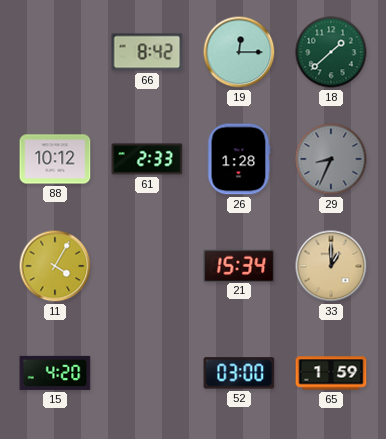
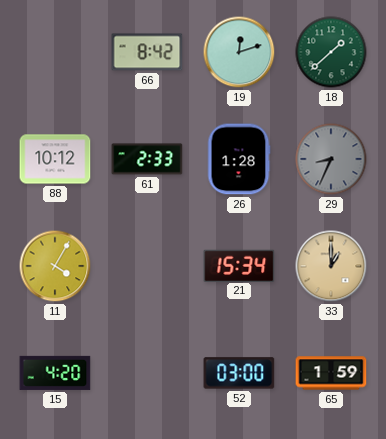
19: 12:15 -> 12:12
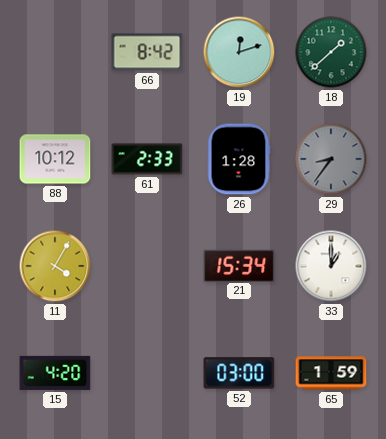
29: 8:34 -> 8:36
33 dial: champagne -> white
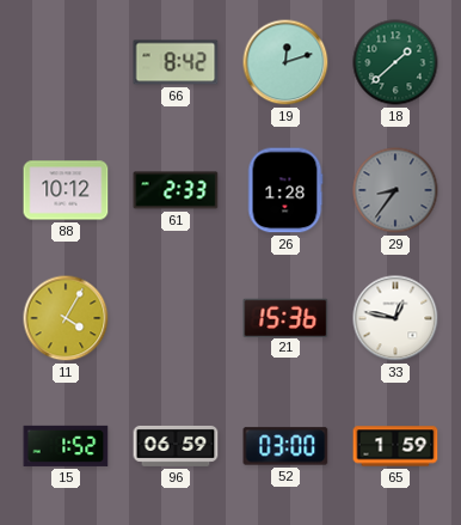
21: 15:34 -> 15:36
33: 1:00 -> 12:47
15: 4:20 -> 1:52
96: none -> 06:59
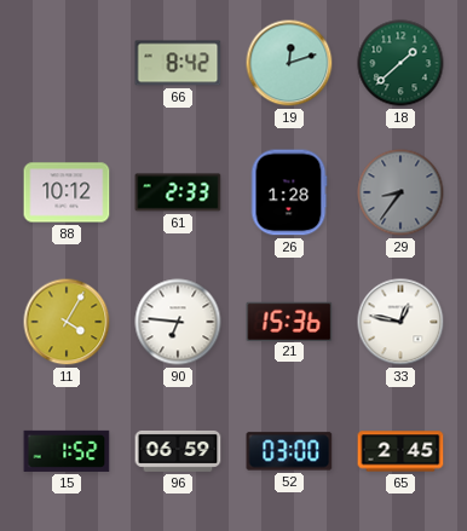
90: none -> 6:46
65: 1:59 -> 2:45
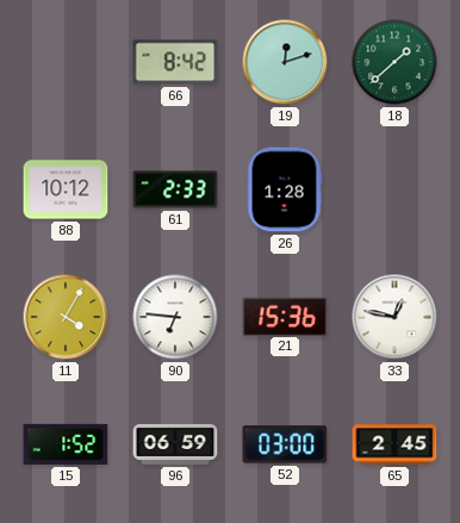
29: 8:36 -> none
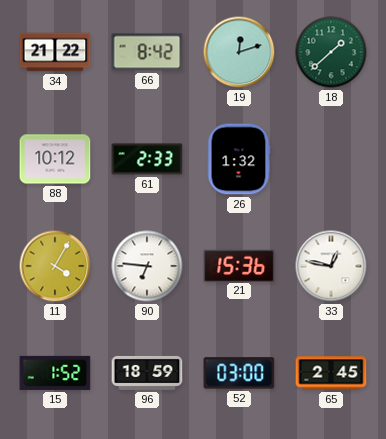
34: none -> 21:22
26: 1:28 -> 1:32
96: 06:59 -> 18:59
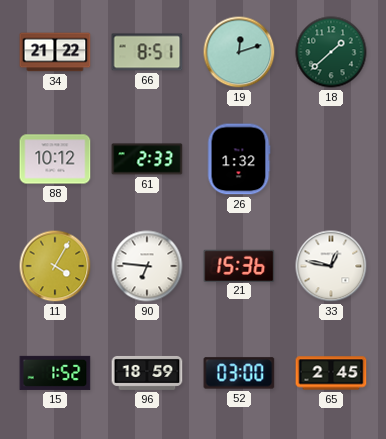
66: 8:42 -> 8:51
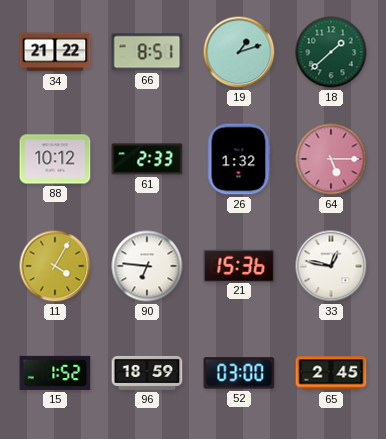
19: 12:12 -> 1:12
64: none -> 5:15
